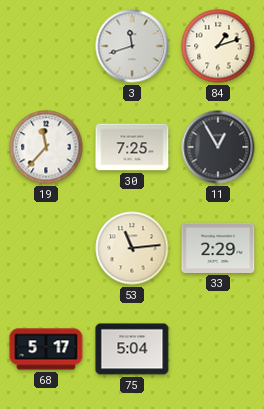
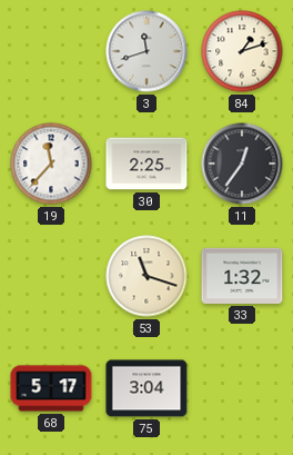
30: 7:25 -> 2:25
11: 12:55 -> 12:36
53: 11:14 -> 11:18
33: 2:29 -> 1:32
75: 5:04 -> 3:04
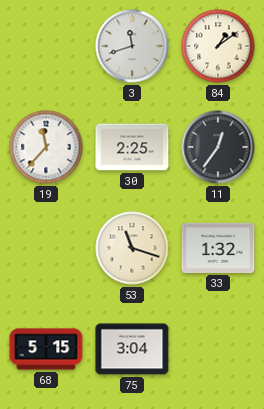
84: 1:12 -> 1:09
68: 5:17 -> 5:15
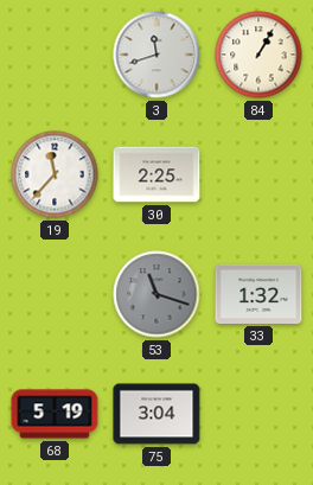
84: 1:09 -> 1:05
11: 12:36 -> none
53 dial: cream -> grey
68: 5:15 -> 5:19
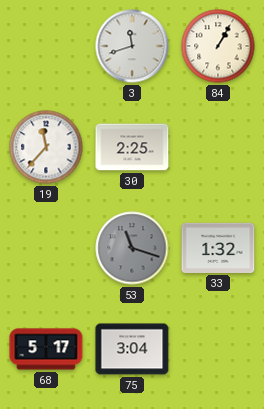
68: 5:19 -> 5:17
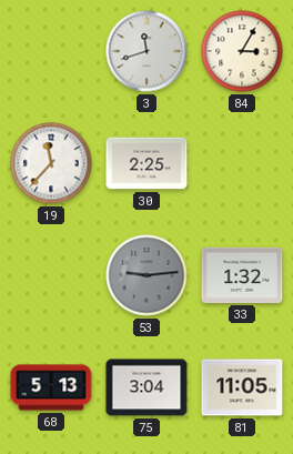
84: 1:05 -> 3:05
53: 11:18 -> 9:14
68: 5:17 -> 5:13
81: none -> 11:05
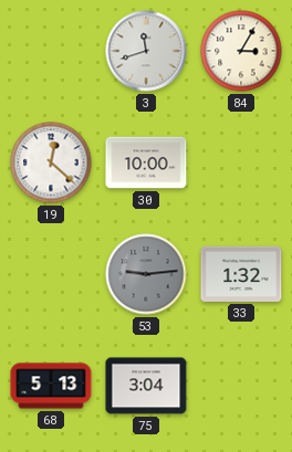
19: 11:37 -> 12:22
30: 2:25 -> 10:00
81: 11:05 -> none
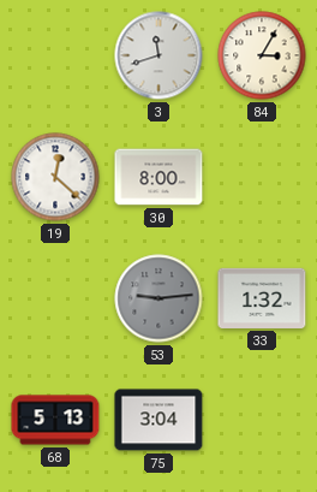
30: 10:00 -> 8:00
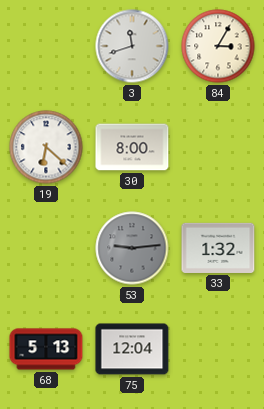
19: 12:22 -> 6:22
75: 3:04 -> 12:04
